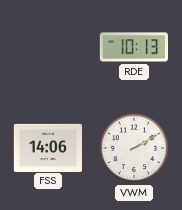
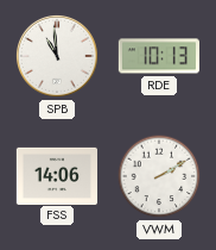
SPB: none -> 10:59
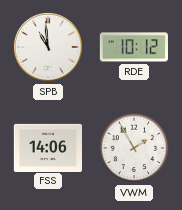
RDE: 10:13 -> 10:12
VWM: 2:10 -> 1:55
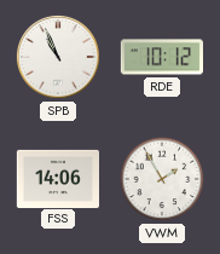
SPB: 10:59 -> 10:56
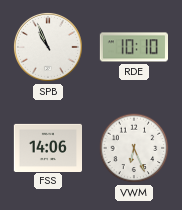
RDE: 10:12 -> 10:10
VWM: 1:55 -> 6:26
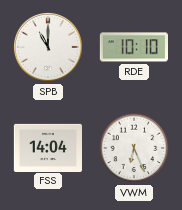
SPB: 10:56 -> 11:00
FSS: 14:06 -> 14:04
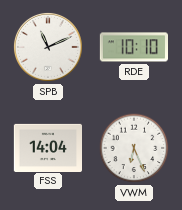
SPB: 11:00 -> 11:11
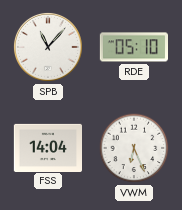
SPB: 11:11 -> 11:07
RDE: 10:10 -> 05:10
